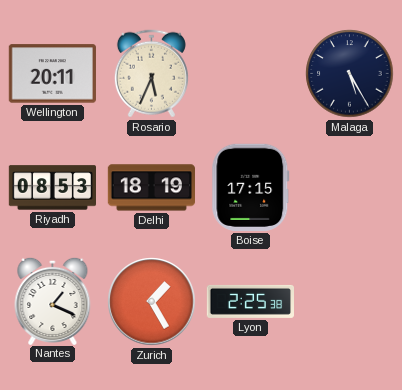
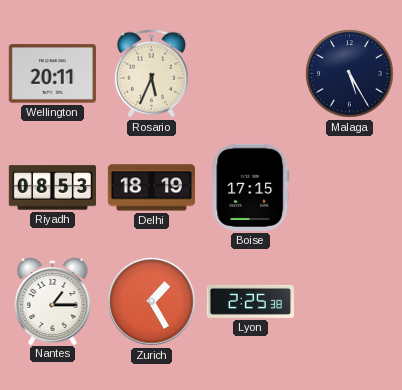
Nantes: 1:19 -> 1:15
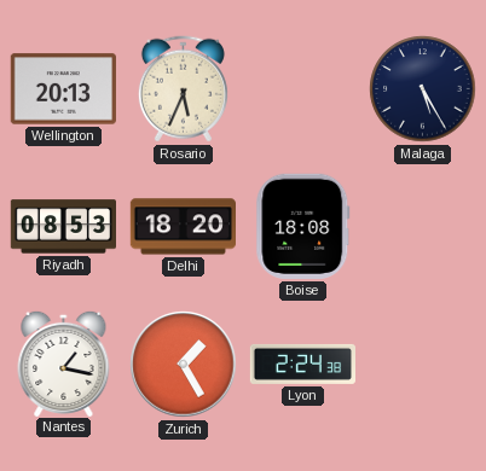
Wellington: 20:11 -> 20:13
Delhi: 18:19 -> 18:20
Boise: 17:15 -> 18:08
Nantes: 1:15 -> 1:17
Lyon: 2:25 -> 2:24
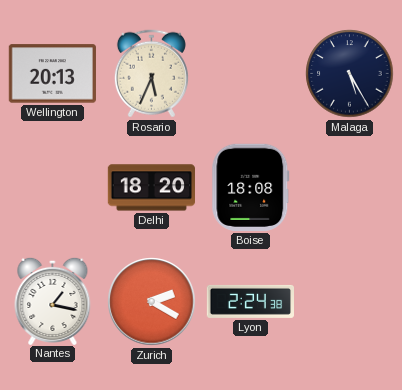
Riyadh: 08:53 -> none
Zurich: 1:25 -> 2:20
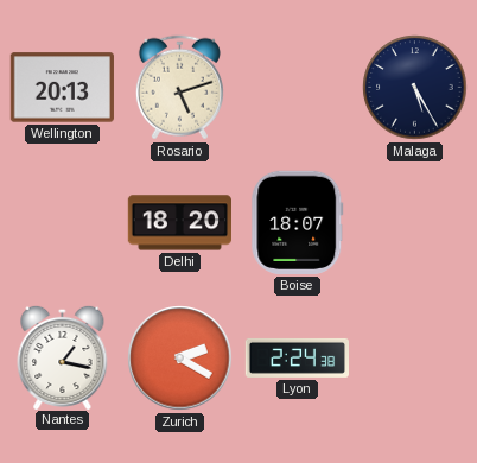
Rosario: 5:34 -> 5:12
Boise: 18:08 -> 18:07
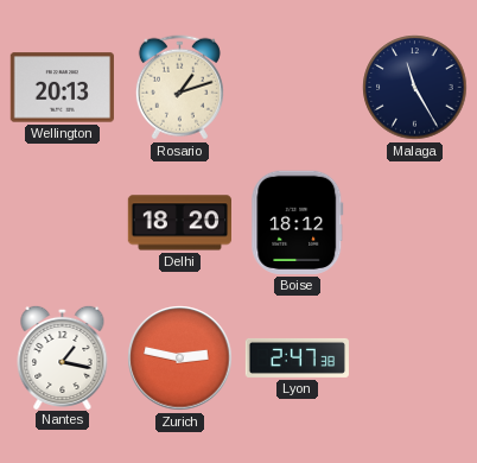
Rosario: 5:12 -> 1:12
Malaga: 5:25 -> 11:25
Boise: 18:07 -> 18:12
Zurich: 2:20 -> 2:47
Lyon: 2:24 -> 2:47
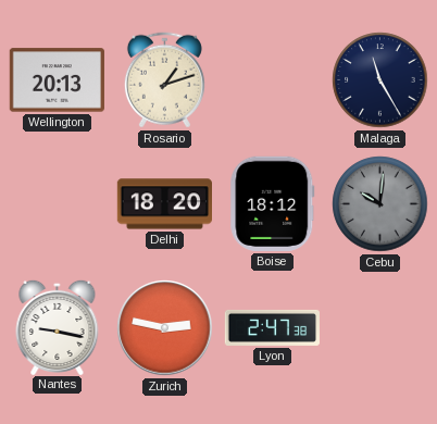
Cebu: none -> 10:01
Nantes: 1:17 -> 9:17
